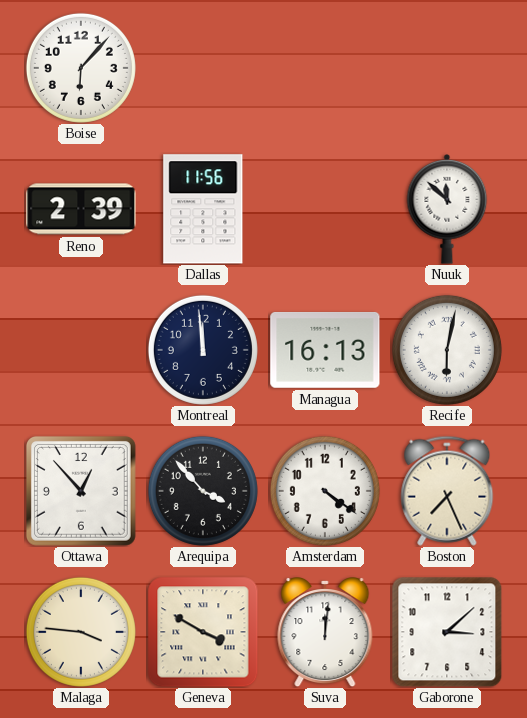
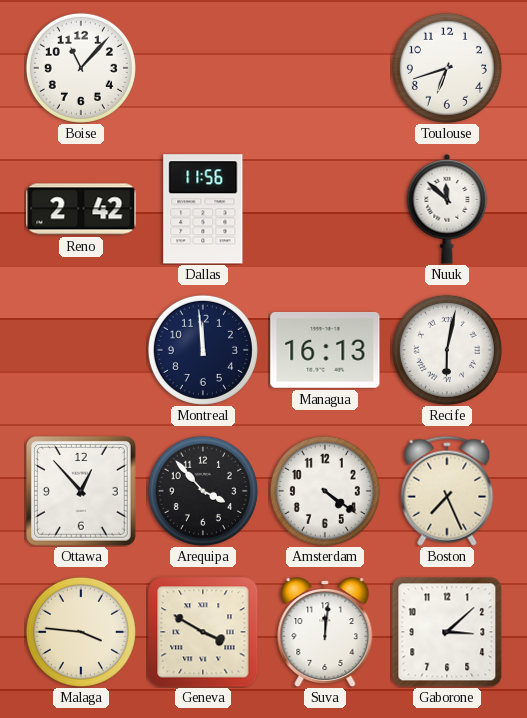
Boise: 6:07 -> 11:07
Toulouse: none -> 6:42
Reno: 2:39 -> 2:42
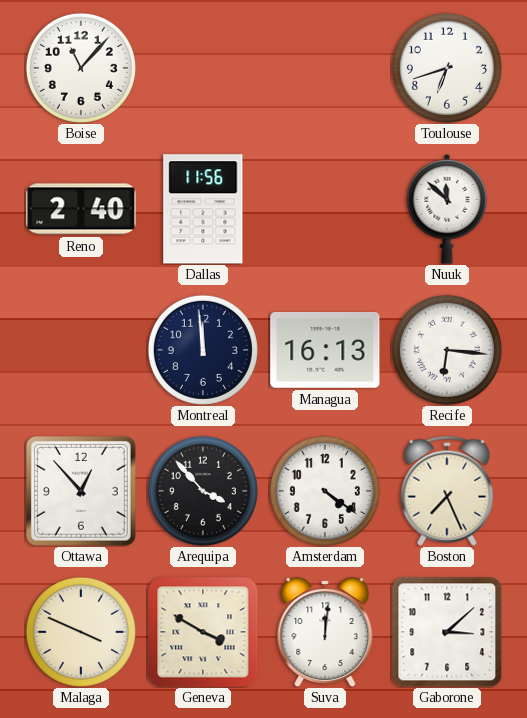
Reno: 2:42 -> 2:40
Recife: 6:02 -> 6:16
Malaga: 3:46 -> 3:49
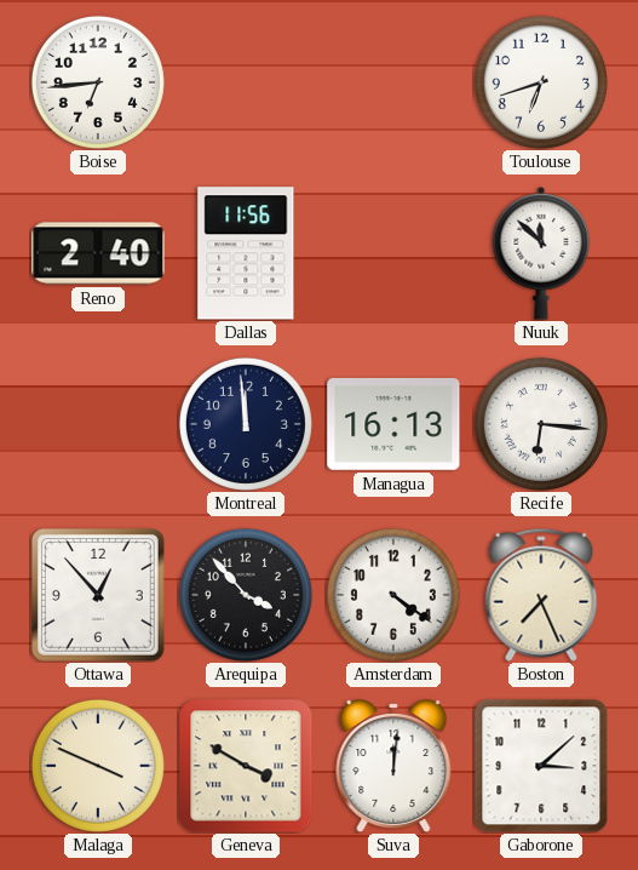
Boise: 11:07 -> 6:44
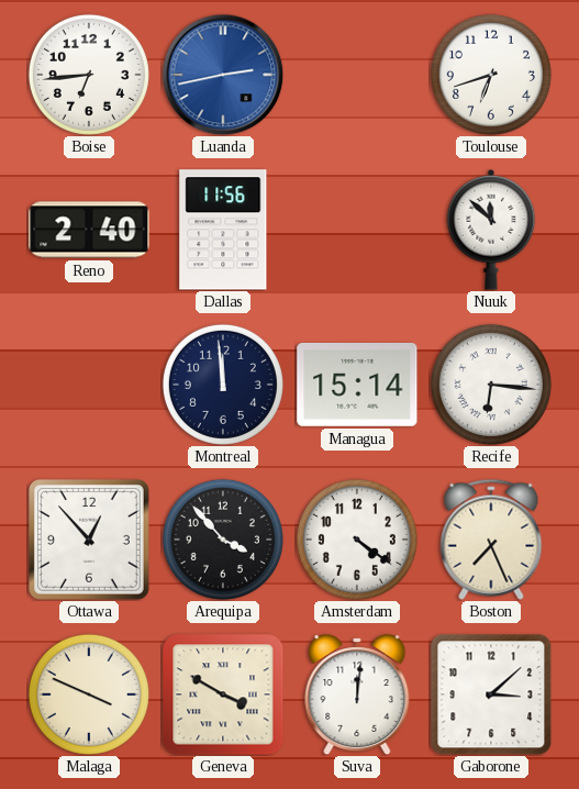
Luanda: none -> 2:43
Managua: 16:13 -> 15:14
